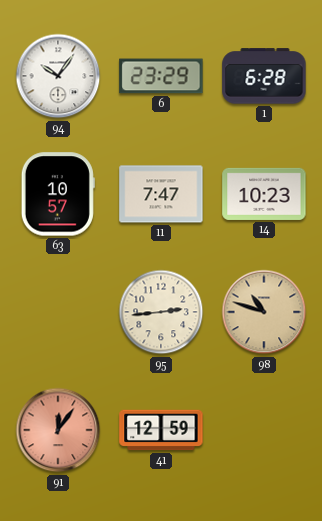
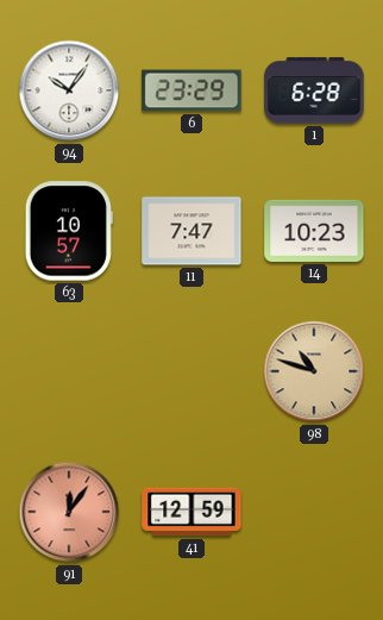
95: 2:44 -> none
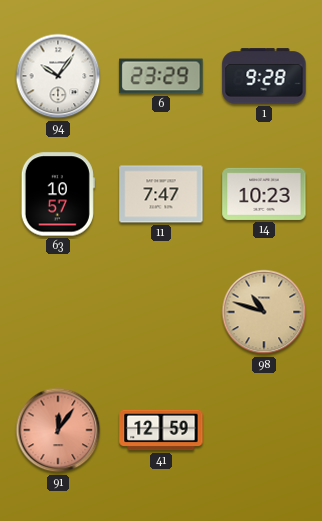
1: 6:28 -> 9:28
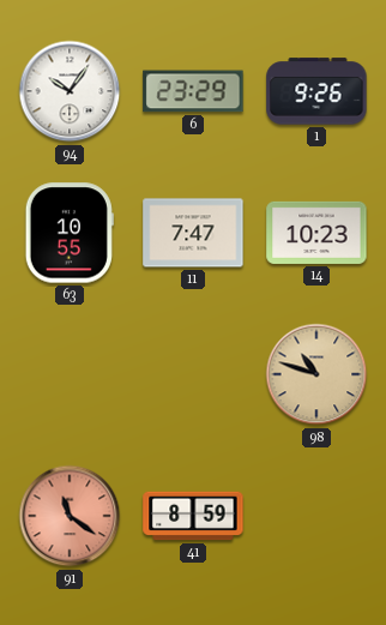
1: 9:28 -> 9:26
63: 10:57 -> 10:55
91: 12:06 -> 11:21
41: 12:59 -> 8:59
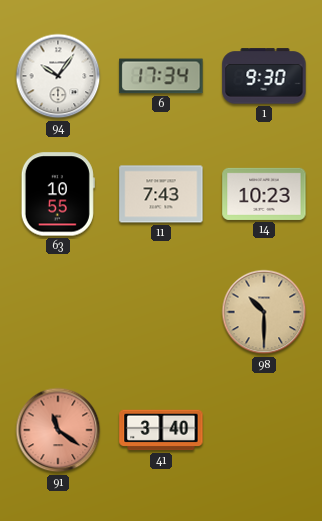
6: 23:29 -> 17:34
1: 9:26 -> 9:30
11: 7:47 -> 7:43
98: 10:48 -> 10:30
41: 8:59 -> 3:40
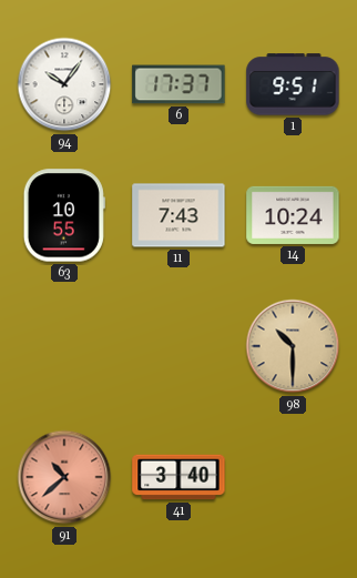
6: 17:34 -> 17:37
1: 9:30 -> 9:51
14: 10:23 -> 10:24
91: 11:21 -> 10:38
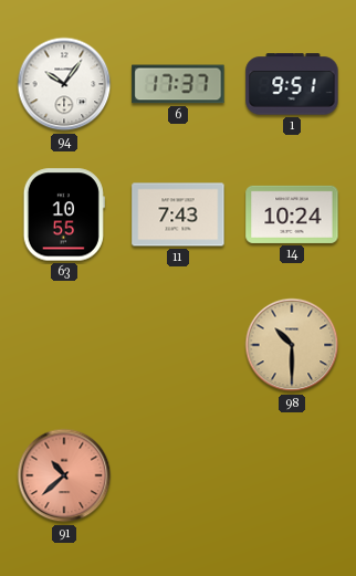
41: 3:40 -> none
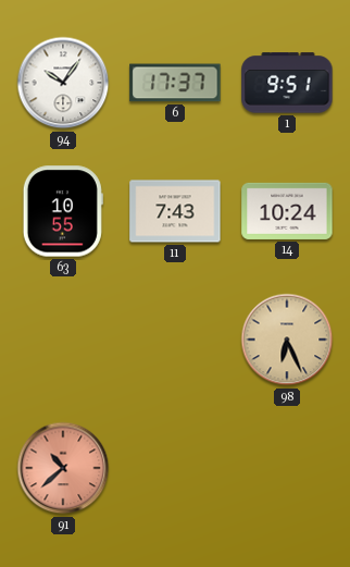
98: 10:30 -> 6:26
